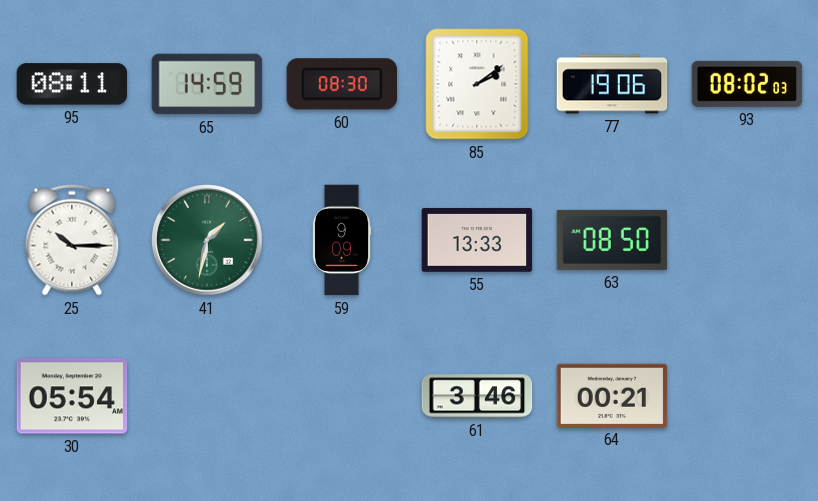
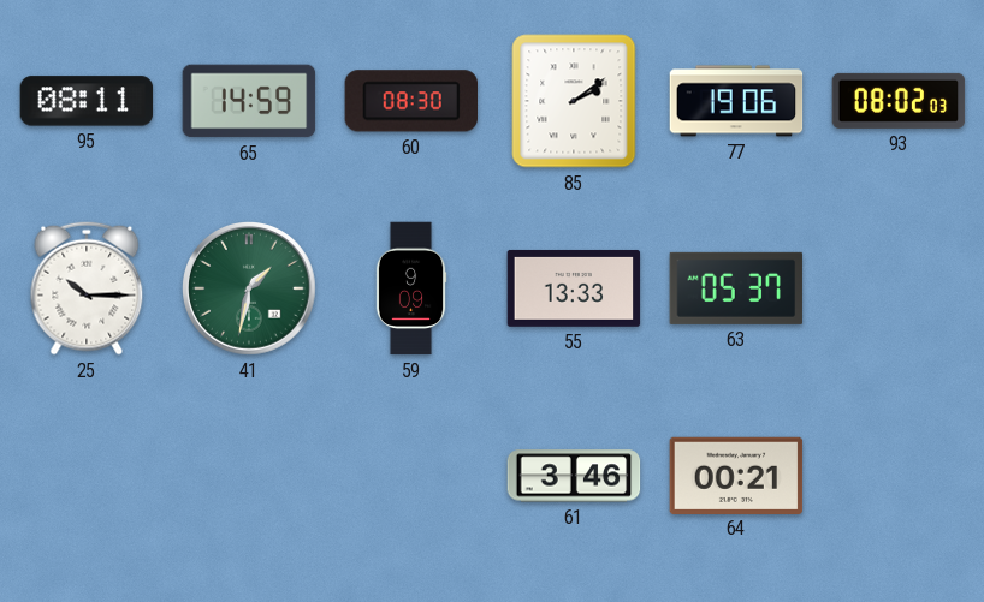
63: 08:50 -> 05:37
30: 05:54 -> none
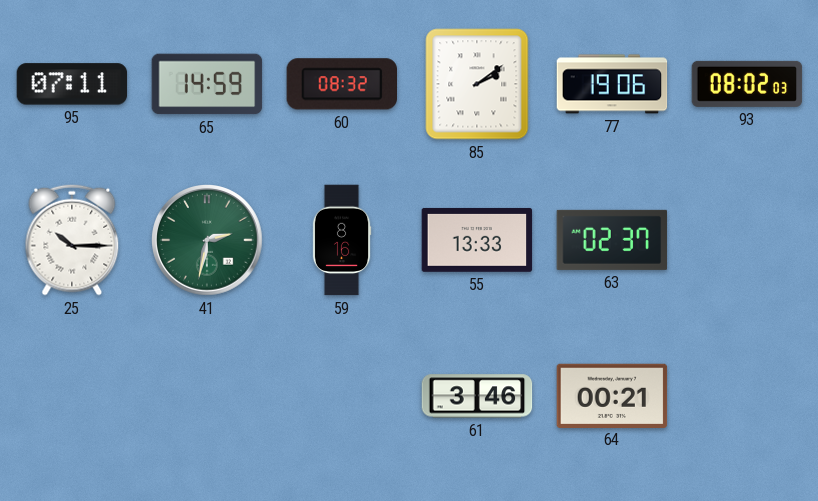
95: 08:11 -> 07:11
60: 08:30 -> 08:32
41: 1:32 -> 2:32
59: 9:09 -> 8:16
63: 05:37 -> 02:37
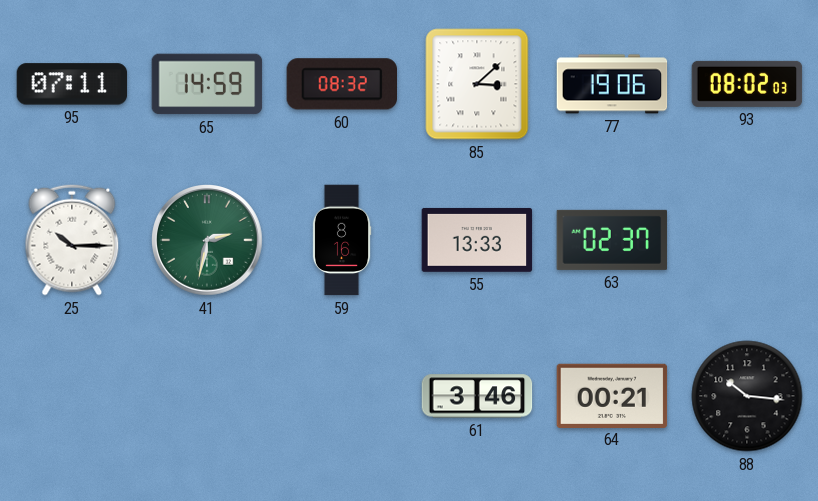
85: 2:09 -> 3:08
88: none -> 10:16
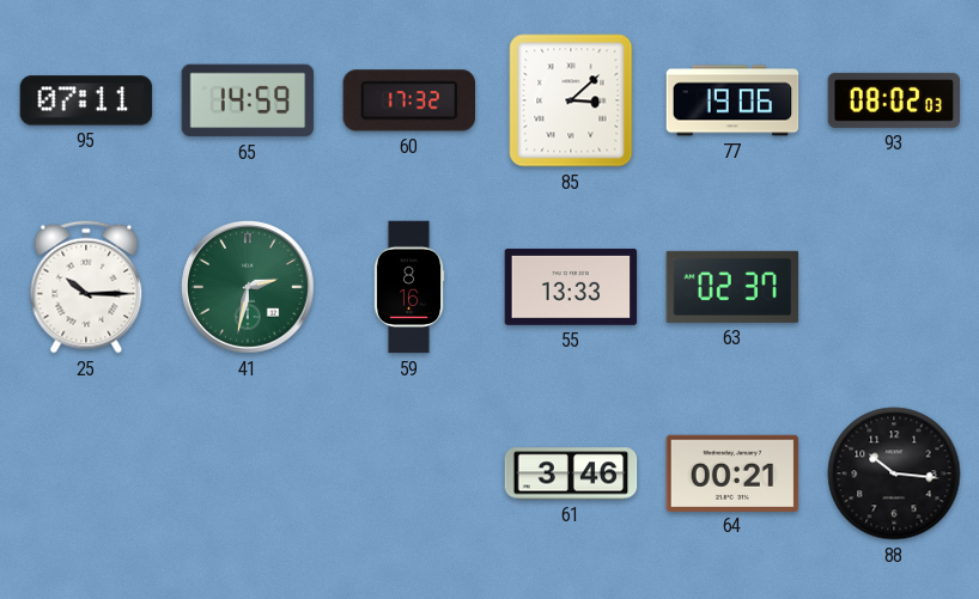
60: 08:32 -> 17:32
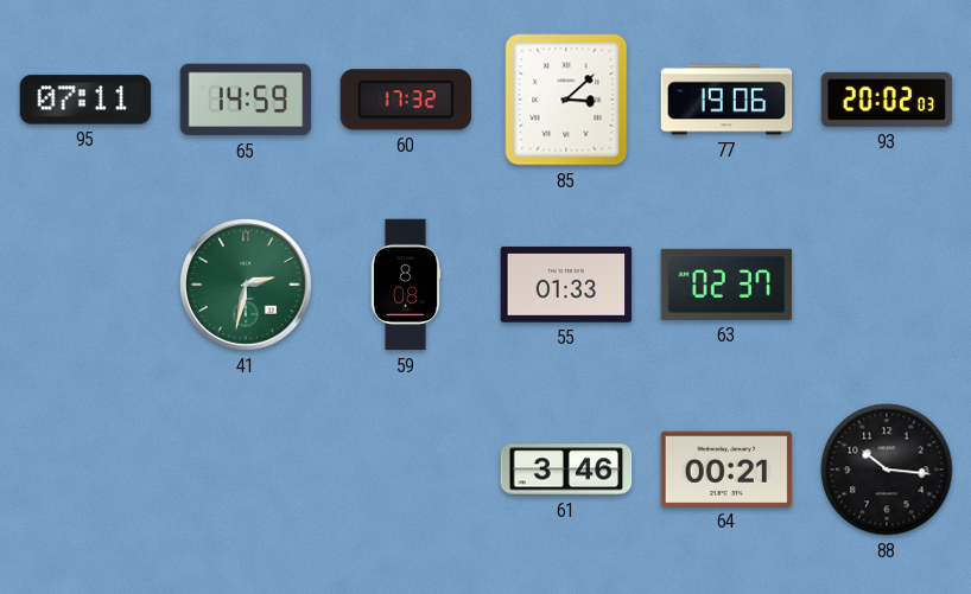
93: 08:02 -> 20:02
25: 10:15 -> none
59: 8:16 -> 8:08
55: 13:33 -> 01:33
